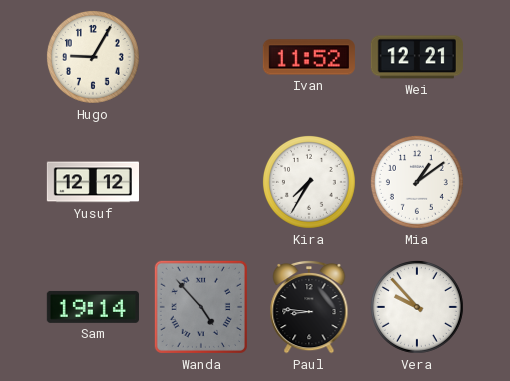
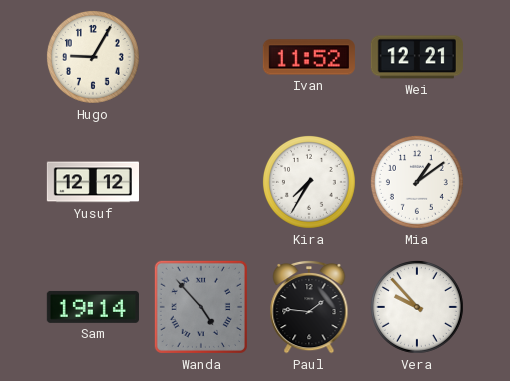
Paul: 8:46 -> 1:46
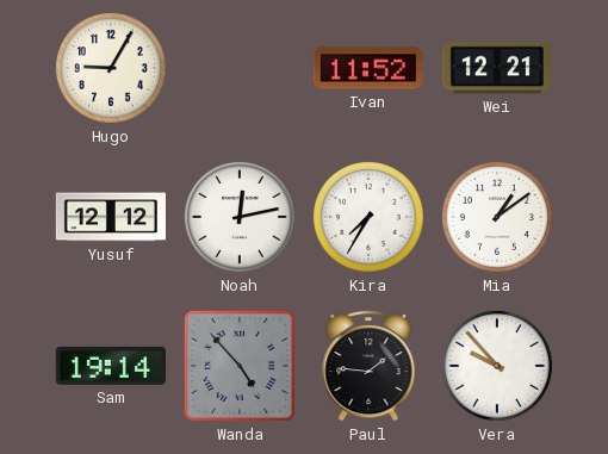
Noah: none -> 12:13
